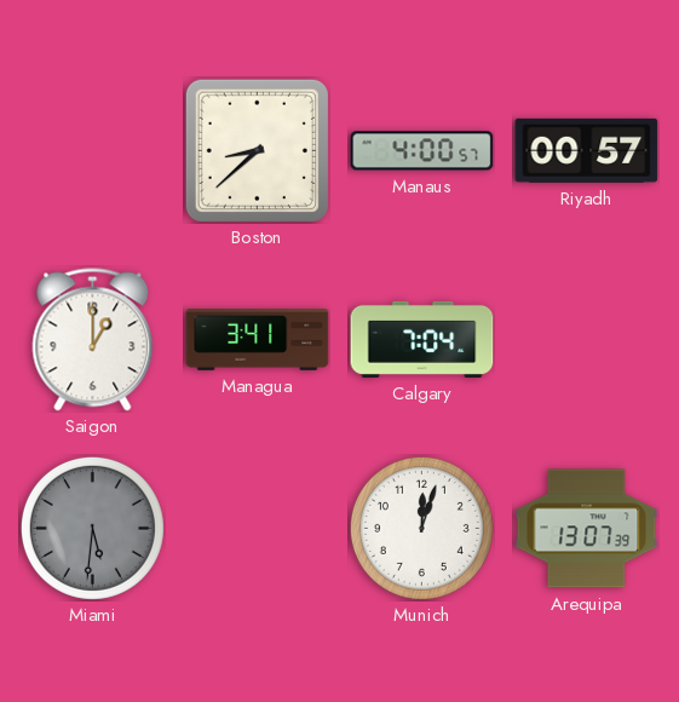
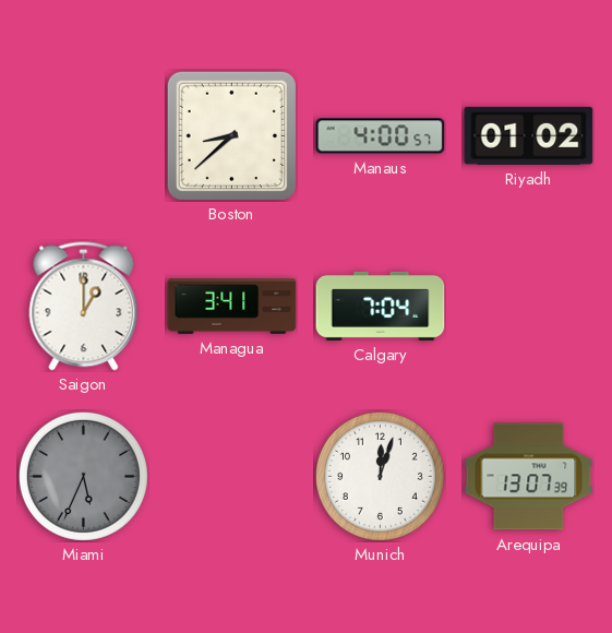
Riyadh: 00:57 -> 01:02
Miami: 5:31 -> 5:34
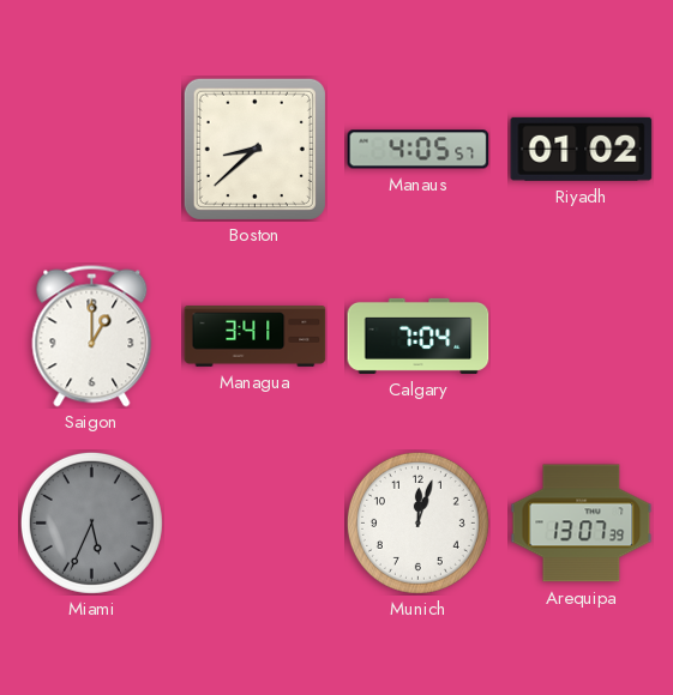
Manaus: 4:00 -> 4:05
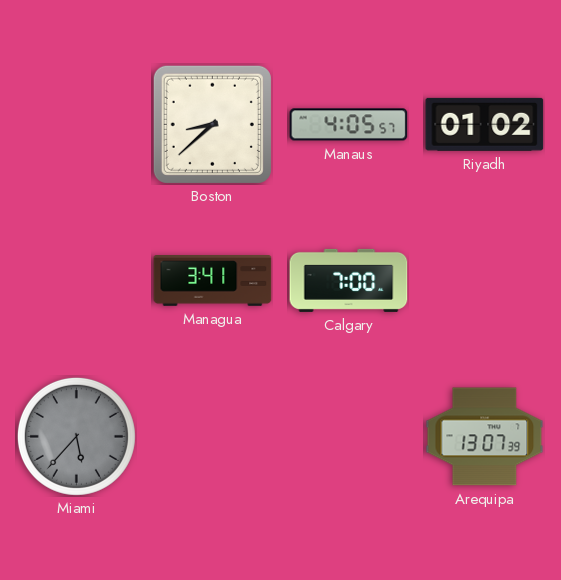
Saigon: 1:00 -> none
Calgary: 7:04 -> 7:00
Miami: 5:34 -> 5:37
Munich: 12:03 -> none
